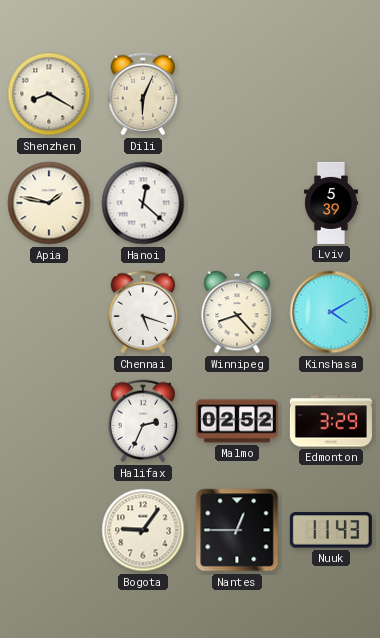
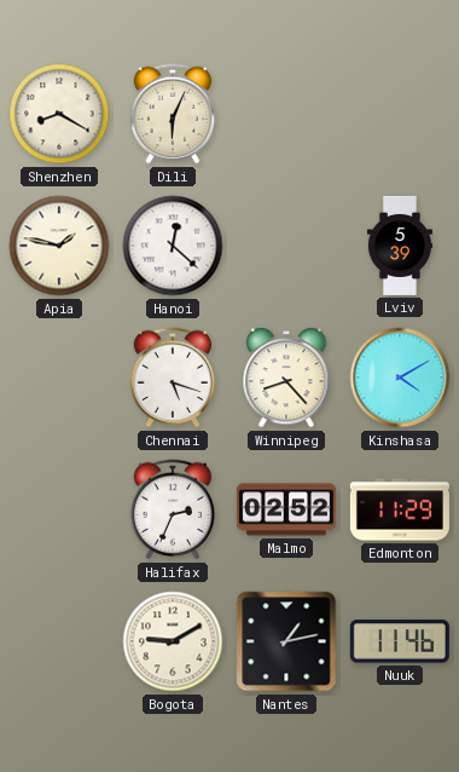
Edmonton: 3:29 -> 11:29
Bogota: 9:06 -> 9:10
Nantes: 12:45 -> 1:13
Nuuk: 11:43 -> 11:46
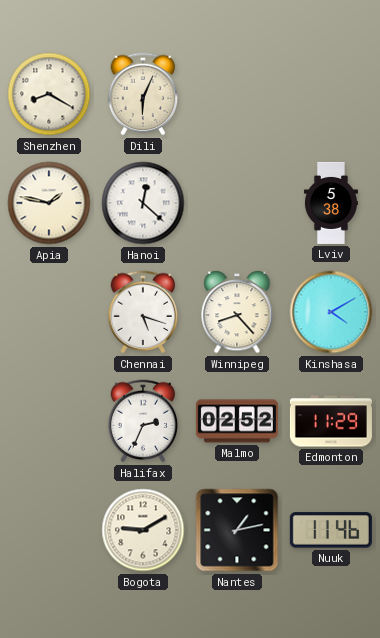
Lviv: 5:39 -> 5:38
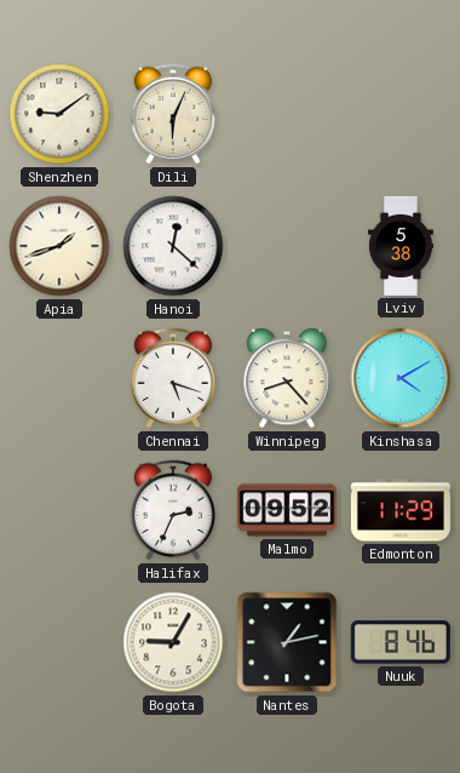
Shenzhen: 8:20 -> 9:09
Apia: 1:47 -> 1:42
Malmo: 02:52 -> 09:52
Bogota: 9:10 -> 9:05
Nuuk: 11:46 -> 8:46
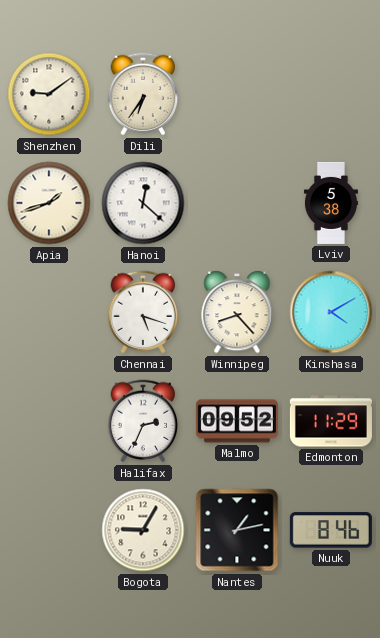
Dili: 6:04 -> 6:36
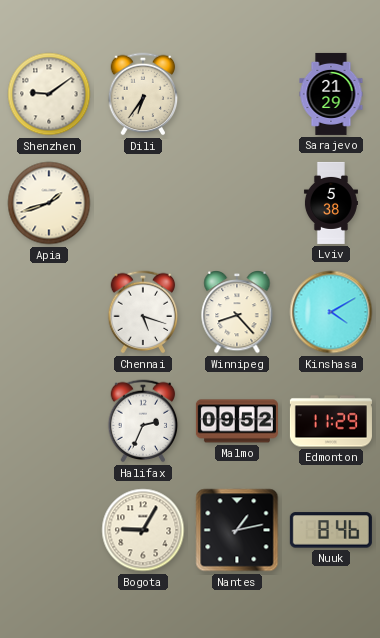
Sarajevo: none -> 21:29
Hanoi: 12:22 -> none
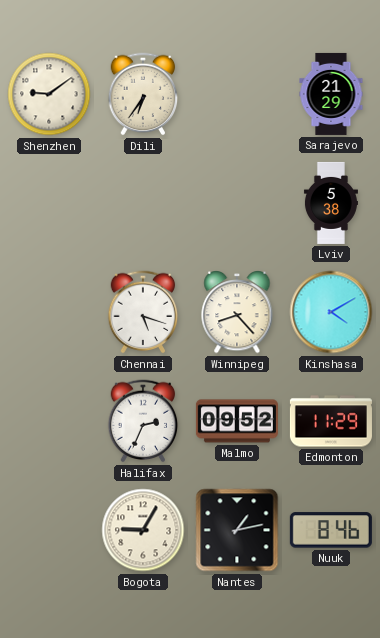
Apia: 1:42 -> none
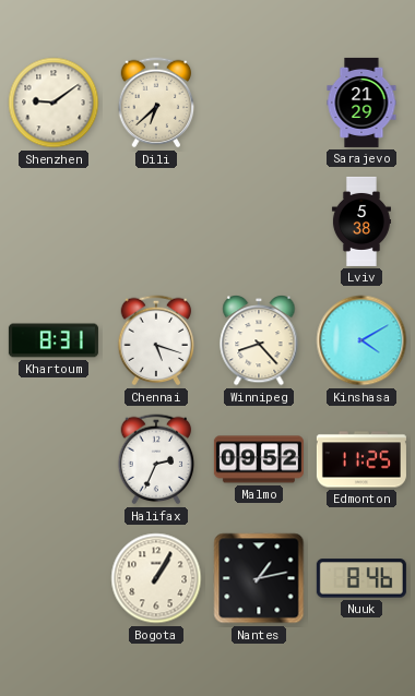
Dili: 6:36 -> 6:38
Khartoum: none -> 8:31
Edmonton: 11:29 -> 11:25
Bogota: 9:05 -> 1:05
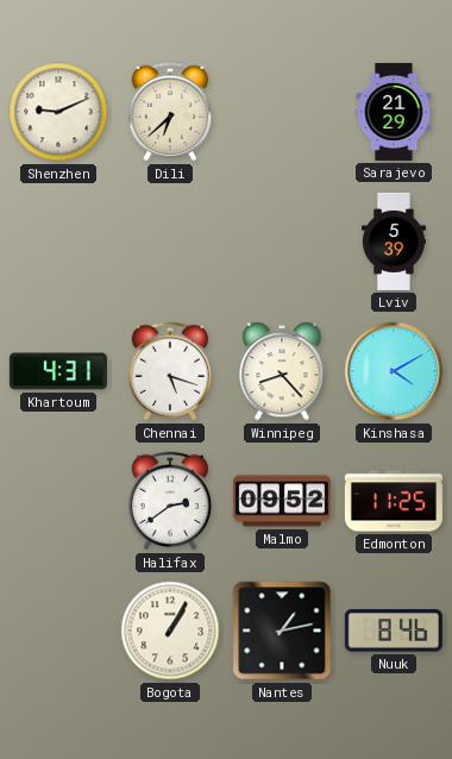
Shenzhen: 9:09 -> 9:11
Lviv: 5:38 -> 5:39
Khartoum: 8:31 -> 4:31
Halifax: 2:34 -> 2:39
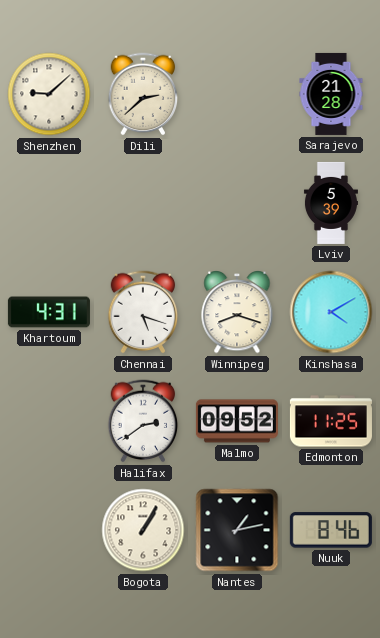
Shenzhen: 9:11 -> 9:08
Dili: 6:38 -> 2:38
Sarajevo: 21:29 -> 21:28
Winnipeg: 8:23 -> 8:18
